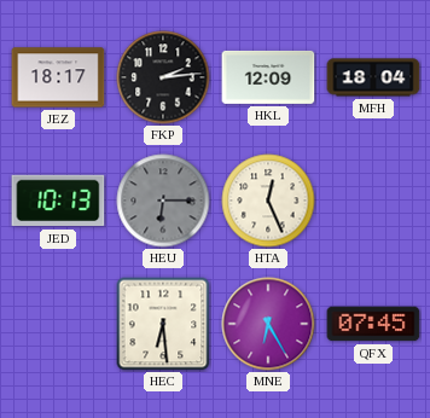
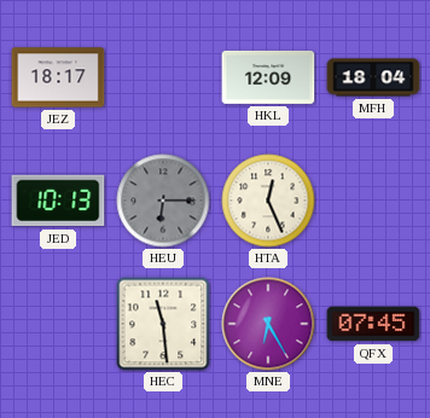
FKP: 2:14 -> none
HEC: 6:29 -> 11:29
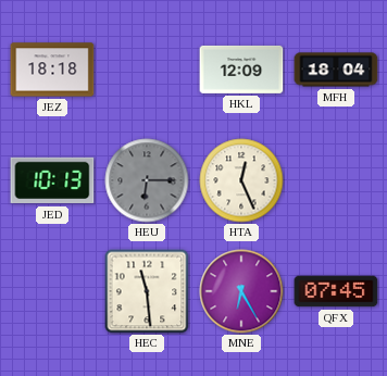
JEZ: 18:17 -> 18:18
